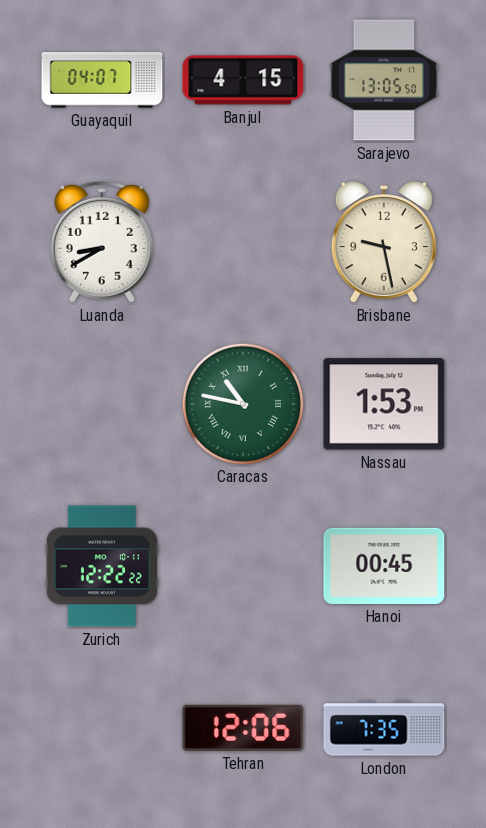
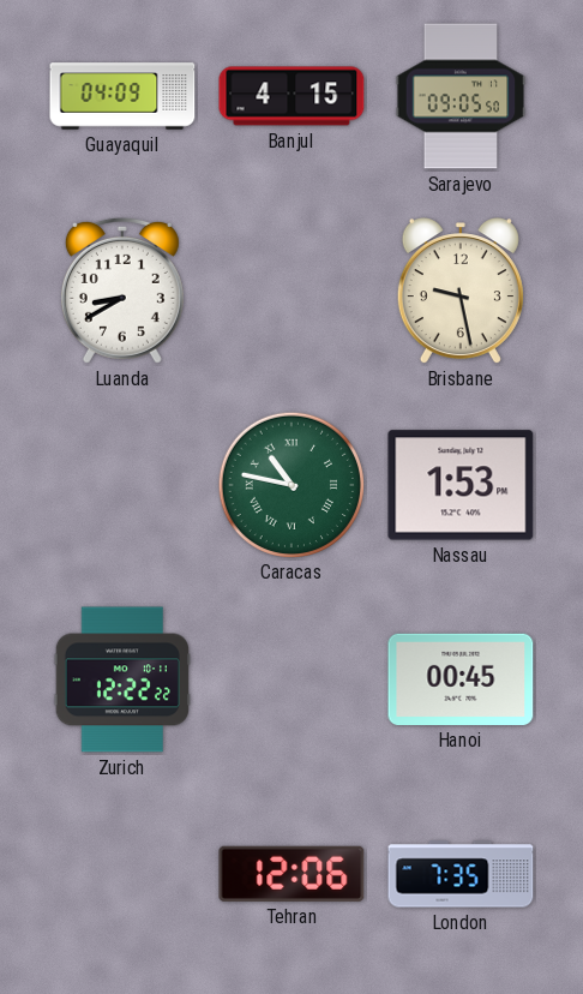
Guayaquil: 04:07 -> 04:09
Sarajevo: 13:05 -> 09:05
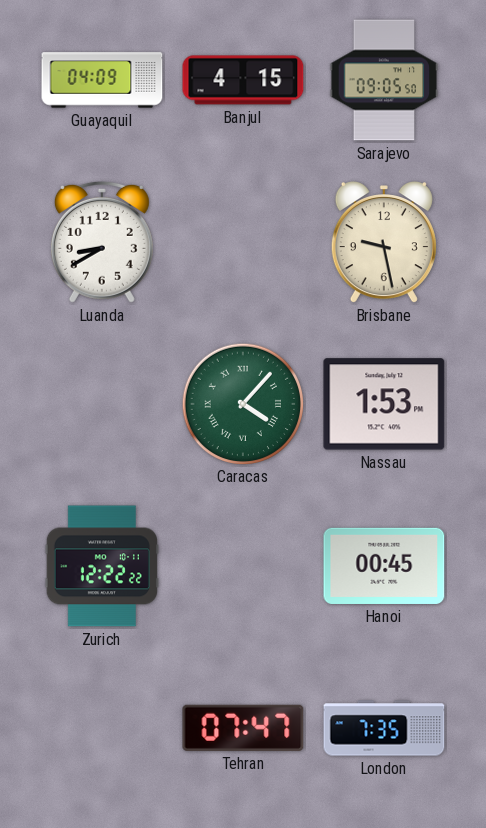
Caracas: 10:47 -> 4:07
Tehran: 12:06 -> 07:47
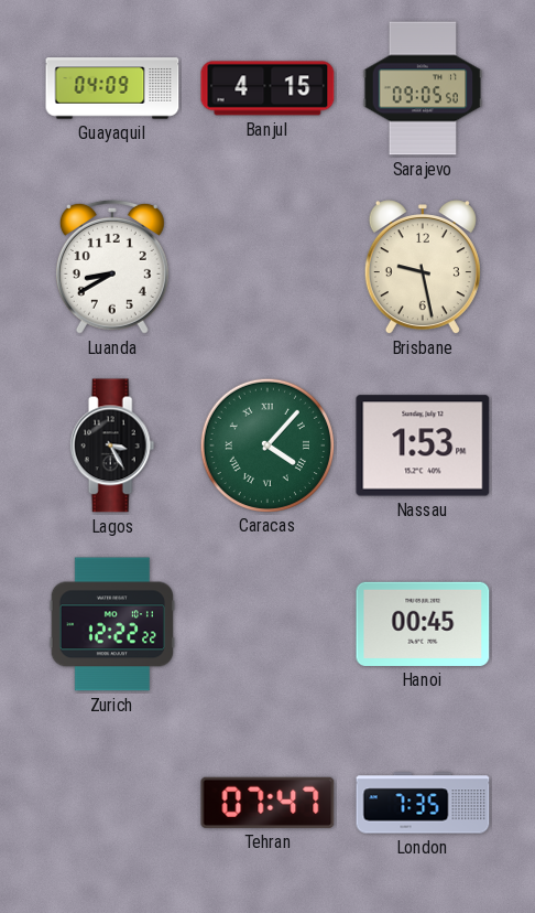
Lagos: none -> 3:25
